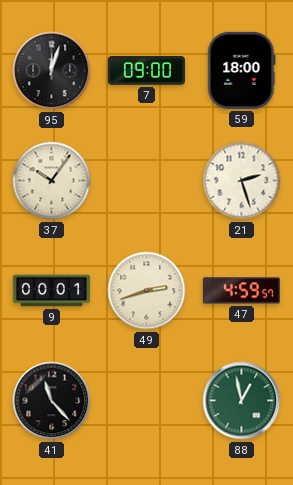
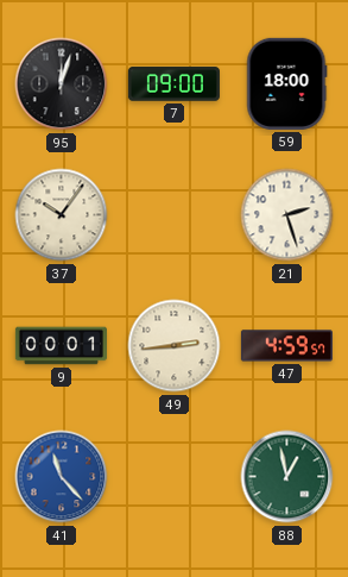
49: 2:42 -> 2:44
41 dial: black -> blue
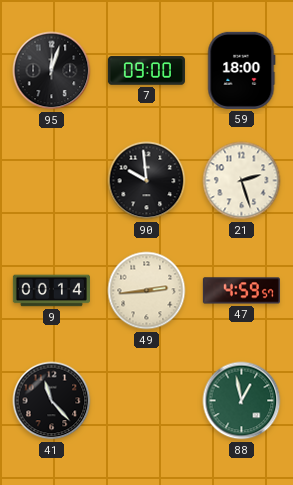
37: 10:06 -> none
90: none -> 9:59
9: 00:01 -> 00:14
41 dial: blue -> black
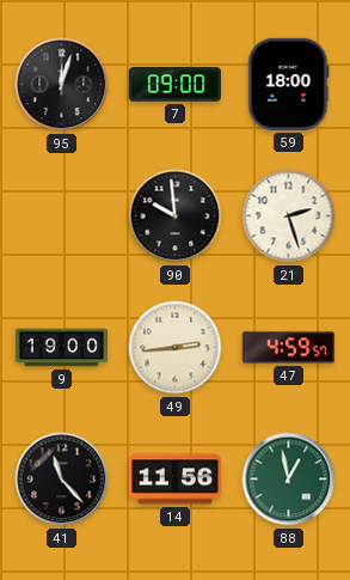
9: 00:14 -> 19:00
14: none -> 11:56
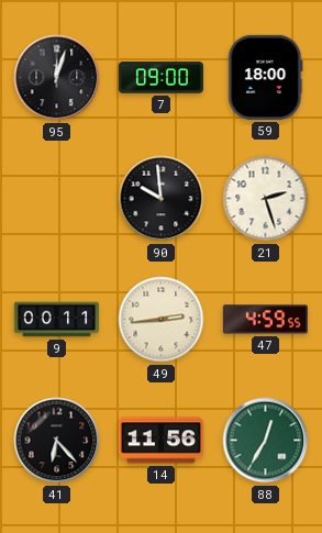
9: 19:00 -> 00:11
47: 4:59:57 -> 4:59:55
41: 11:23 -> 6:23
88: 12:58 -> 12:35
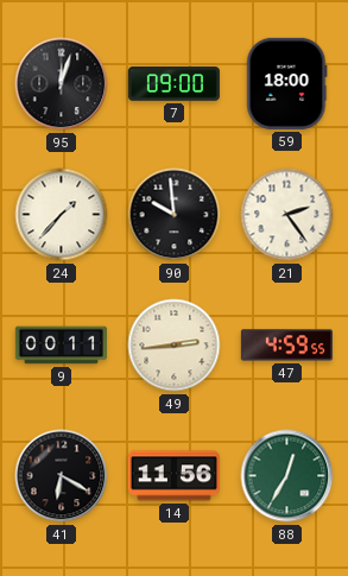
24: none -> 1:37
21: 2:27 -> 2:24
41: 6:23 -> 6:20
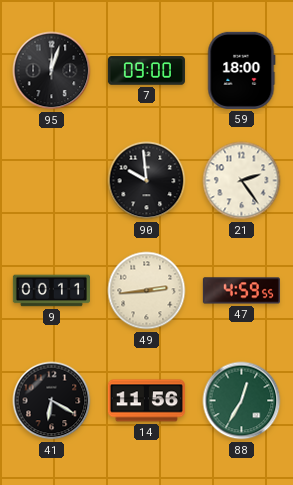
24: 1:37 -> none
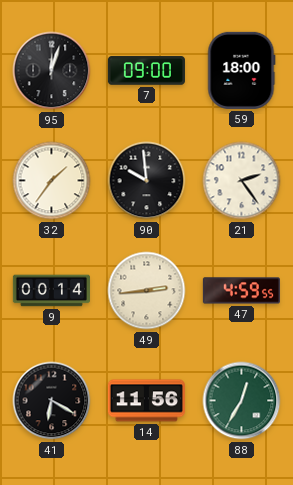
32: none -> 1:36
9: 00:11 -> 00:14
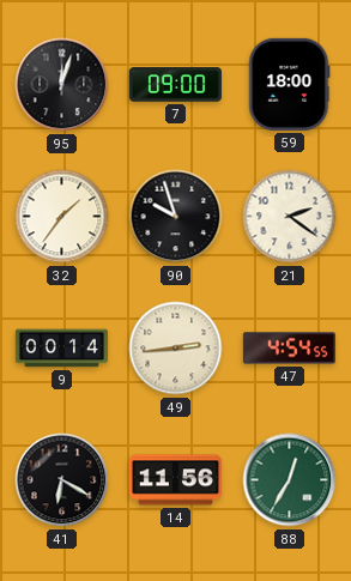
90: 9:59 -> 9:57
21: 2:24 -> 2:21
47: 4:59 -> 4:54
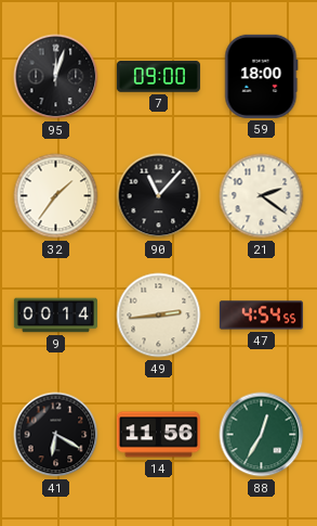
90: 9:57 -> 11:07
